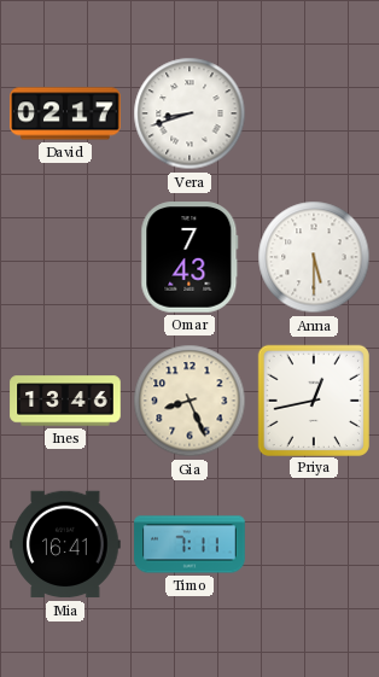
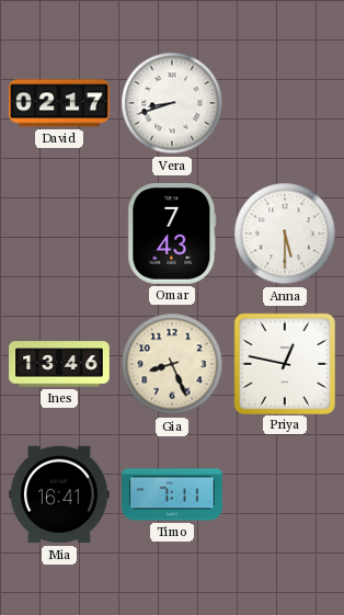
Priya: 12:43 -> 12:47
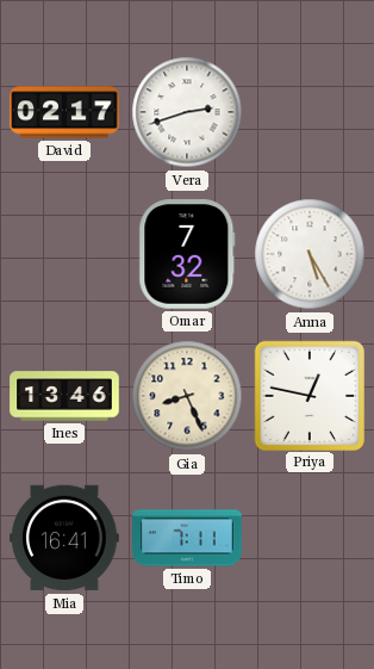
Vera: 8:42 -> 2:42
Omar: 7:43 -> 7:32
Anna: 5:30 -> 5:25
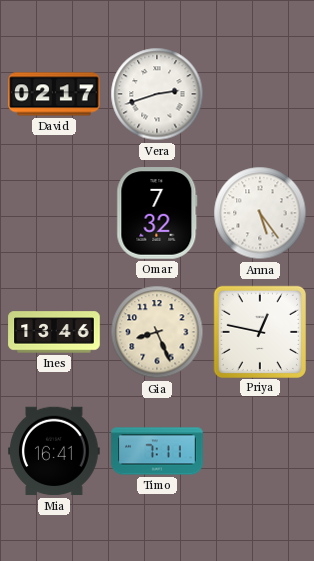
Anna: 5:25 -> 5:24
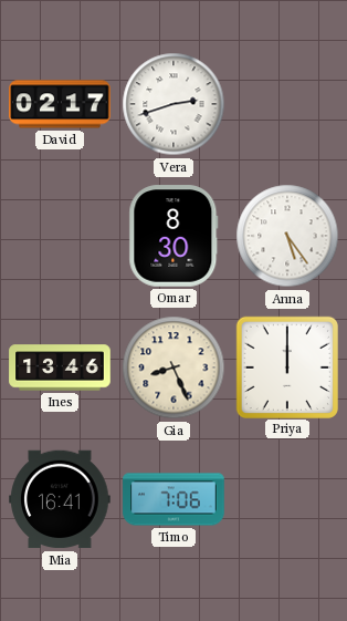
Omar: 7:32 -> 8:30
Priya: 12:47 -> 12:00
Timo: 7:11 -> 7:06
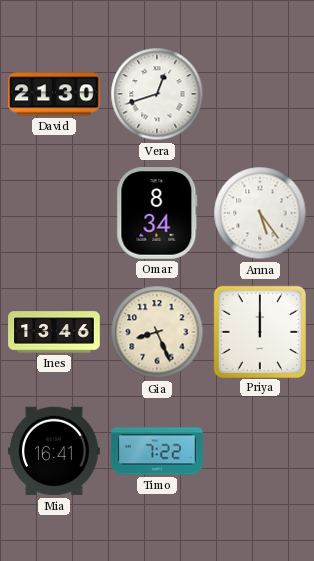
David: 02:17 -> 21:30
Vera: 2:42 -> 12:42
Omar: 8:30 -> 8:34
Timo: 7:06 -> 7:22
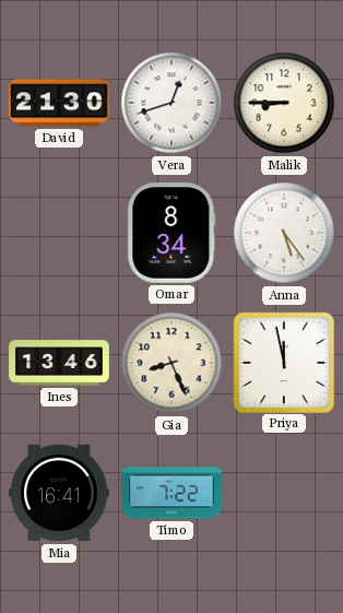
Malik: none -> 8:45
Priya: 12:00 -> 11:58
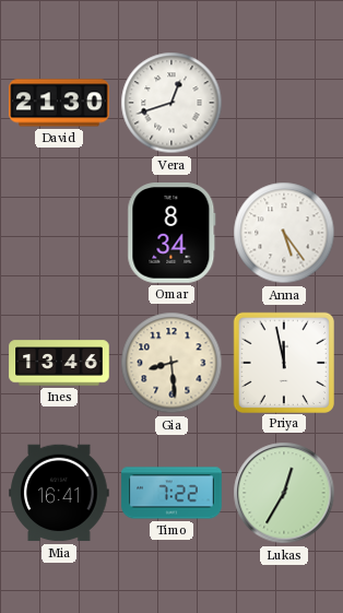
Malik: 8:45 -> none
Gia: 8:26 -> 8:29
Lukas: none -> 12:35
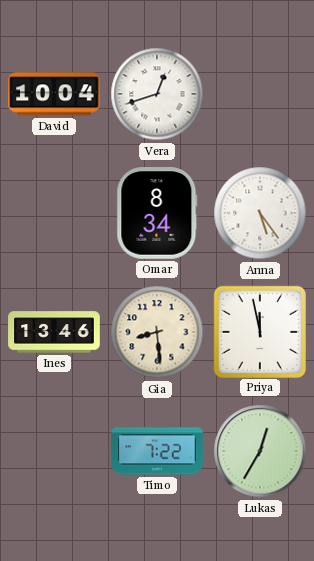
David: 21:30 -> 10:04
Mia: 16:41 -> none
